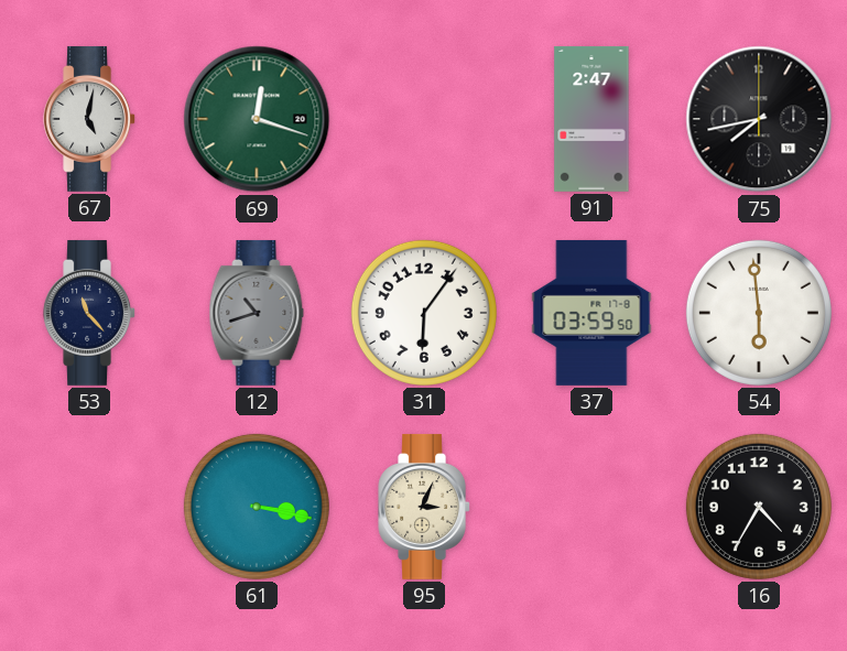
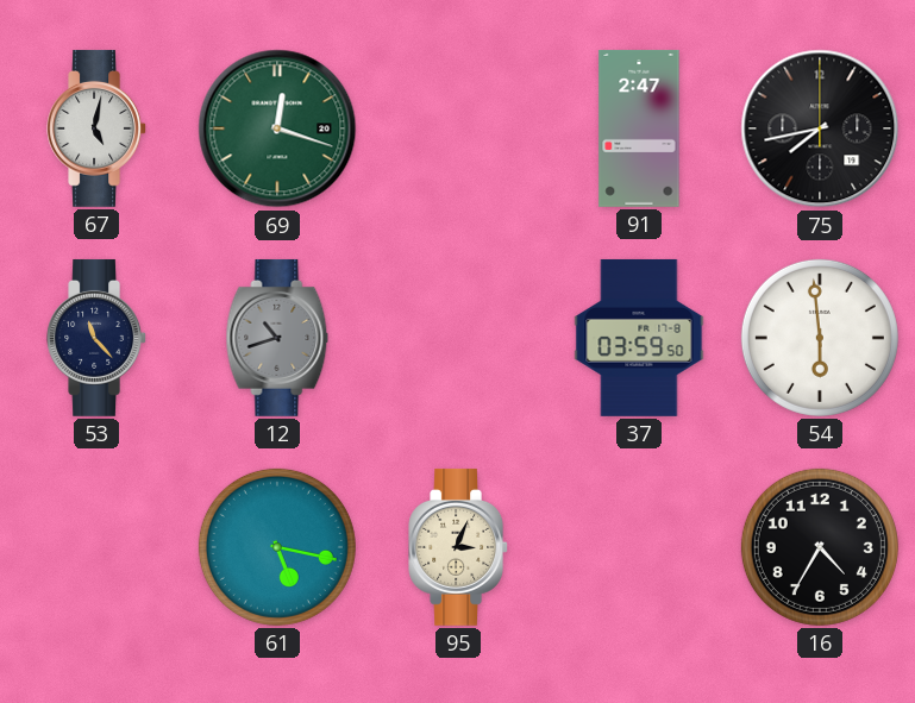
31: 6:06 -> none
61: 3:17 -> 5:17
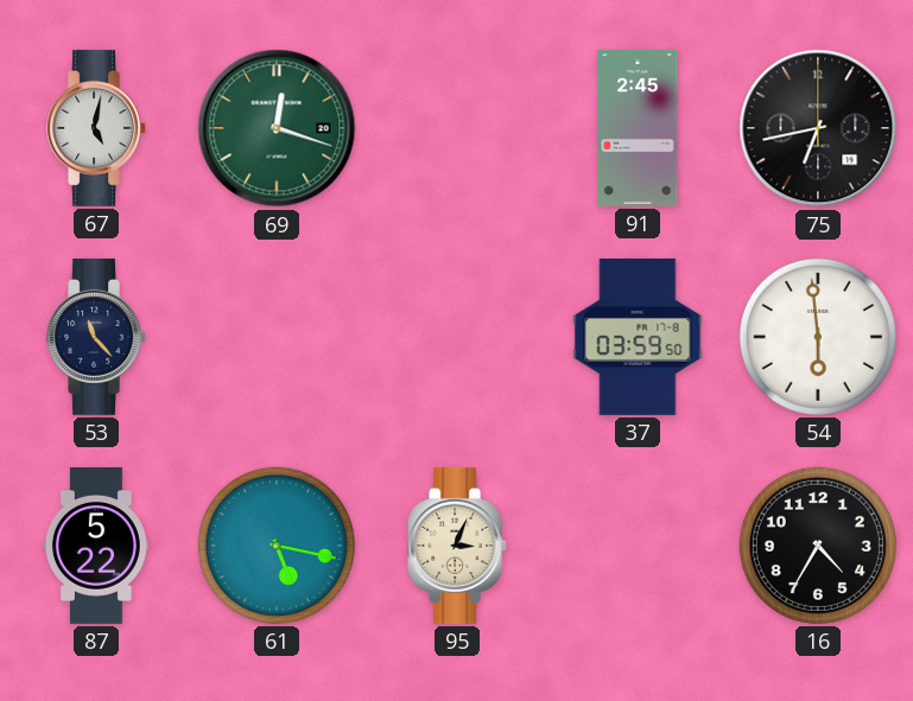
91: 2:47 -> 2:45
75: 7:43 -> 6:43
12: 10:42 -> none
87: none -> 5:22
